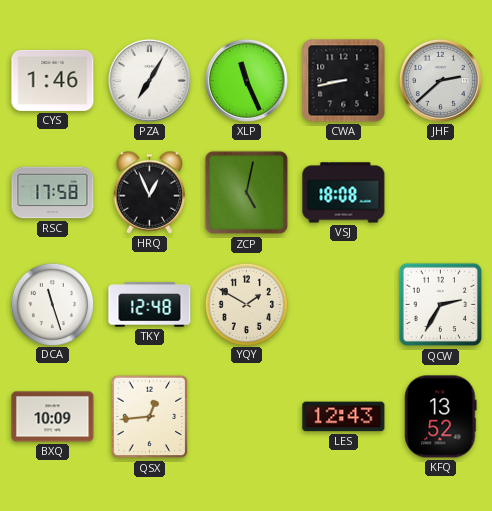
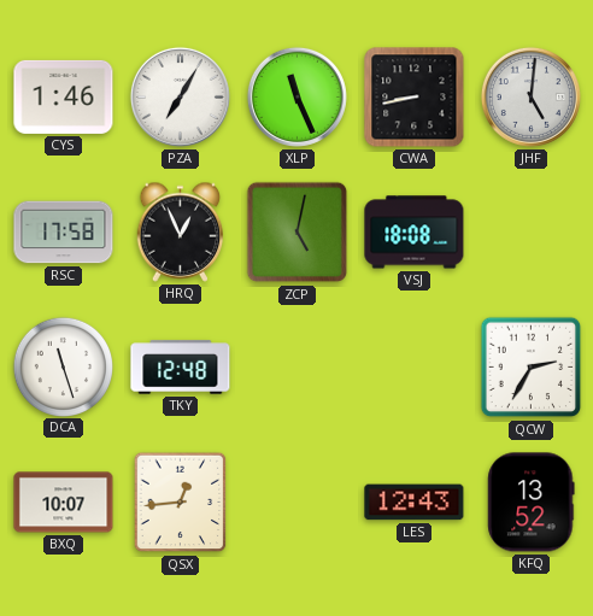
JHF: 2:38 -> 5:01
YQY: 1:50 -> none
BXQ: 10:09 -> 10:07
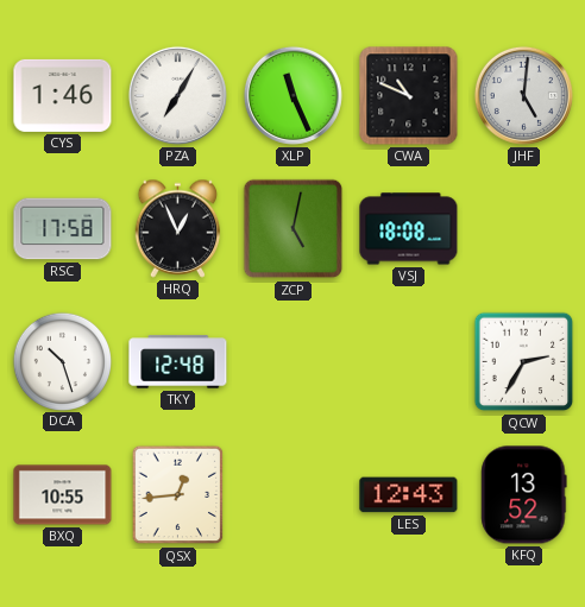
CWA: 8:43 -> 10:49
DCA: 11:27 -> 10:27
BXQ: 10:07 -> 10:55
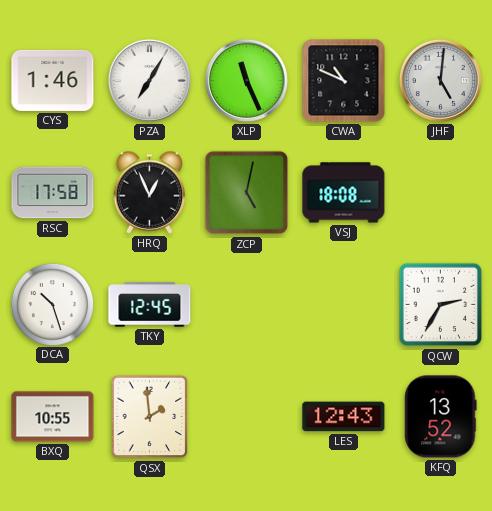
TKY: 12:48 -> 12:45
QSX: 12:44 -> 1:59
